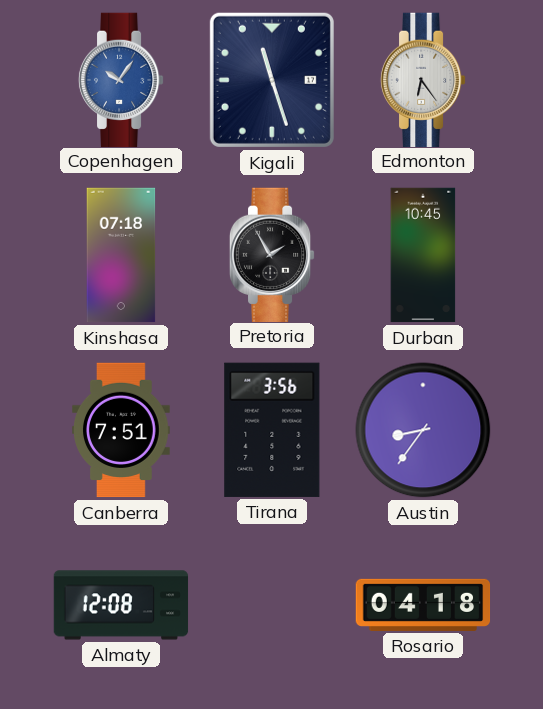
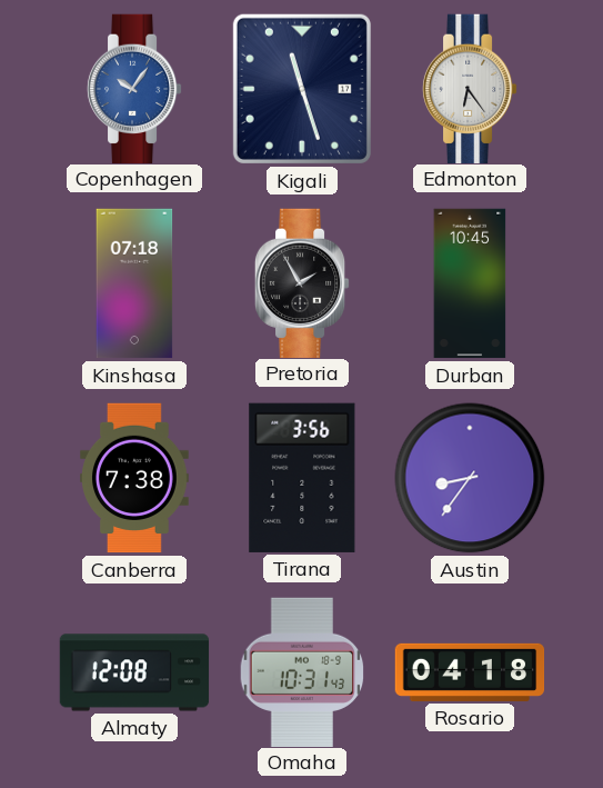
Canberra: 7:51 -> 7:38
Omaha: none -> 10:31
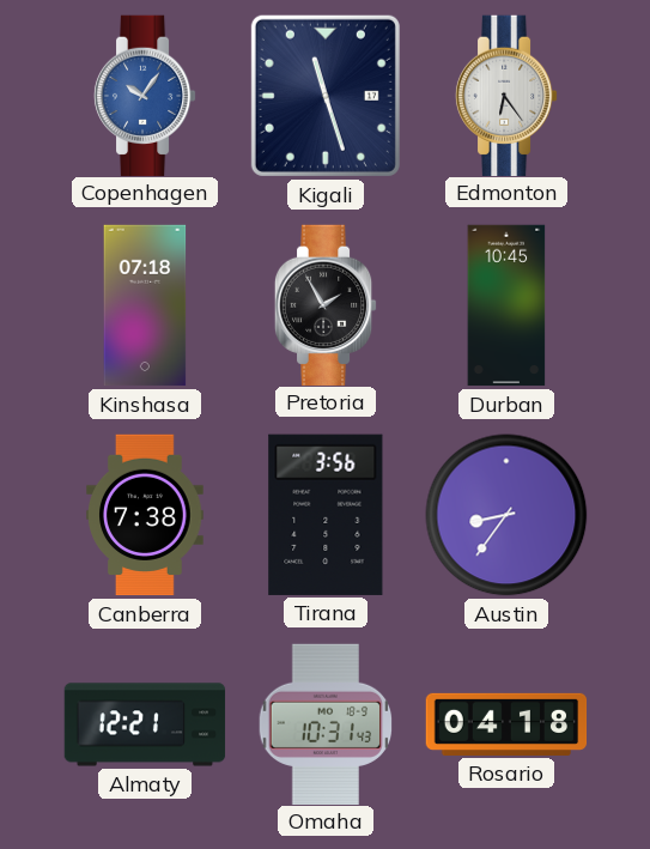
Almaty: 12:08 -> 12:21
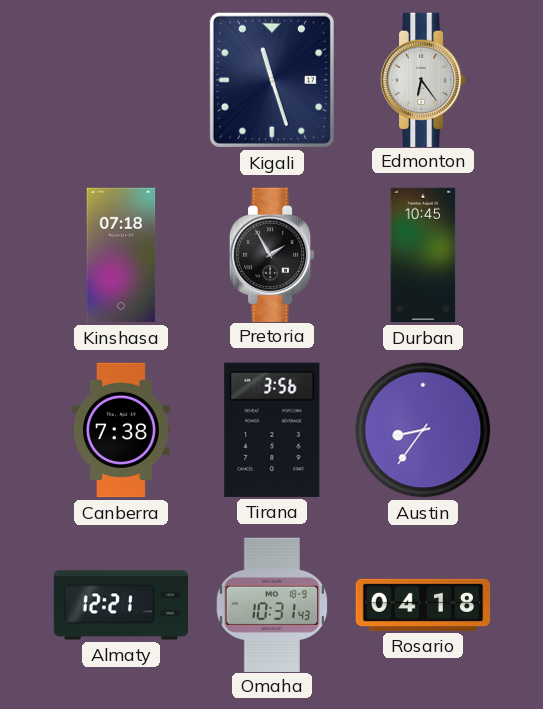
Copenhagen: 10:06 -> none
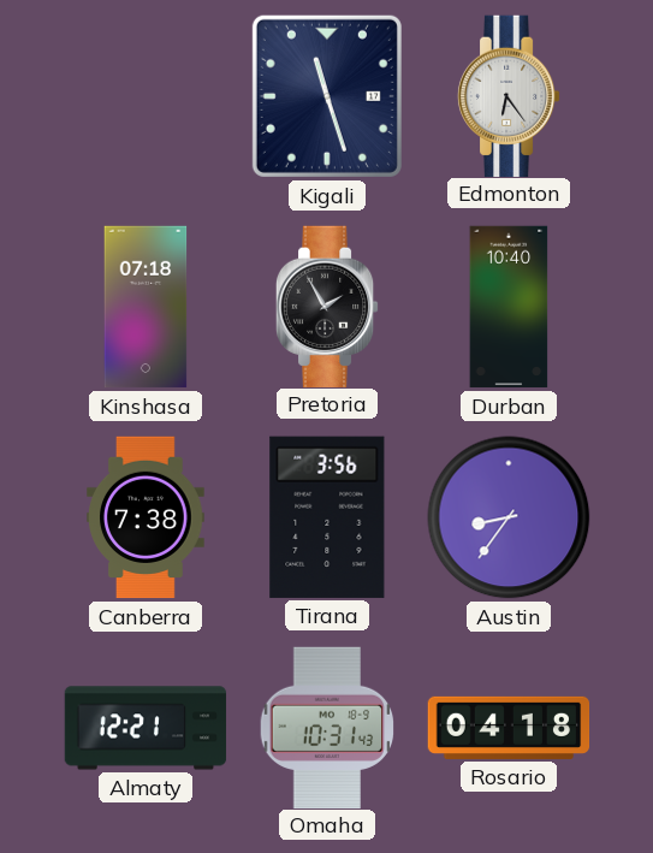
Durban: 10:45 -> 10:40
